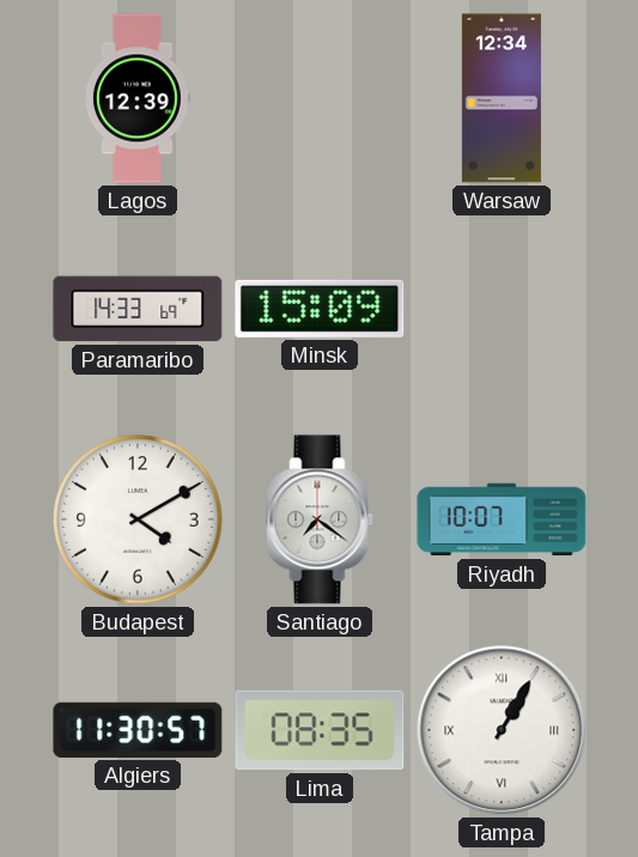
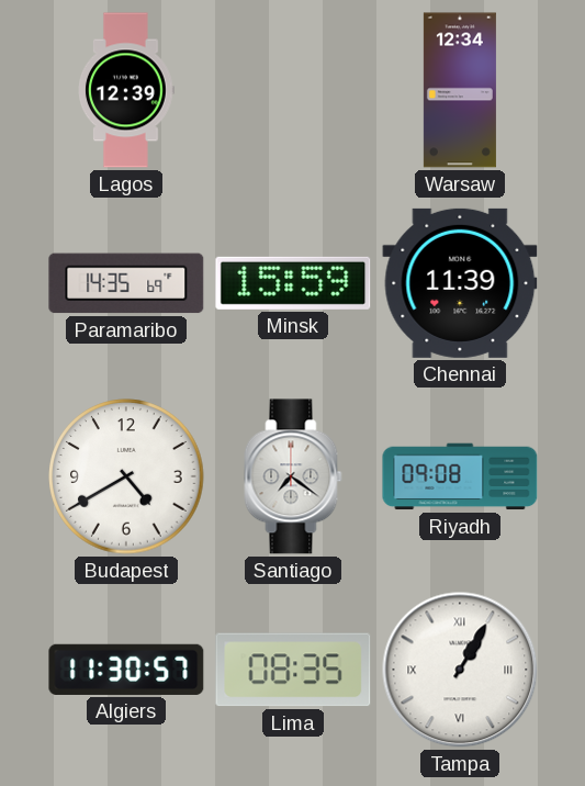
Paramaribo: 14:33 -> 14:35
Minsk: 15:09 -> 15:59
Chennai: none -> 11:39
Budapest: 4:10 -> 4:40
Riyadh: 10:07 -> 09:08
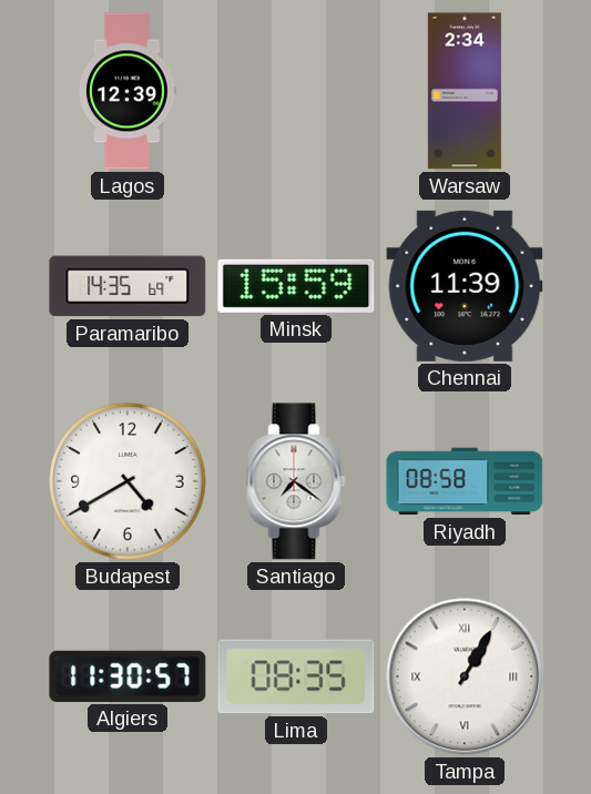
Warsaw: 12:34 -> 2:34
Riyadh: 09:08 -> 08:58
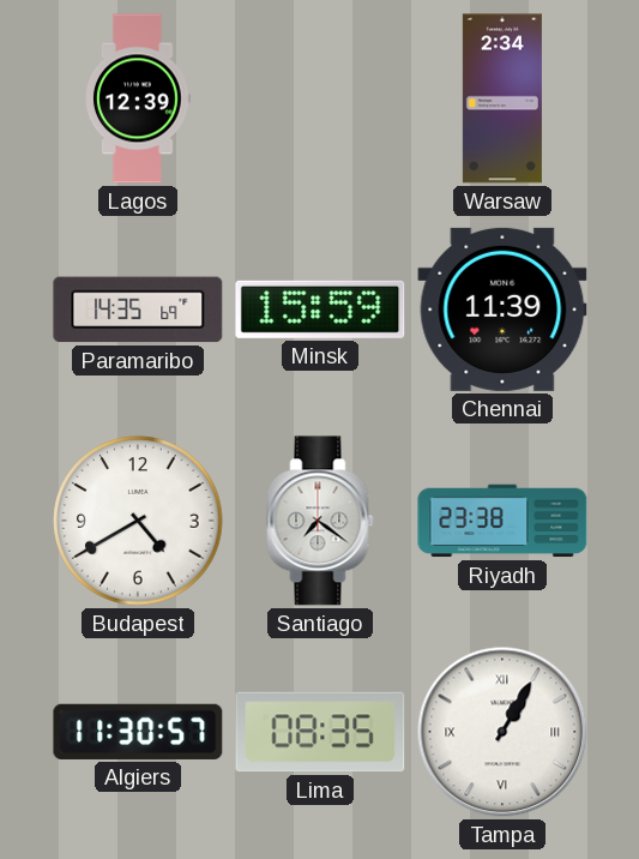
Riyadh: 08:58 -> 23:38
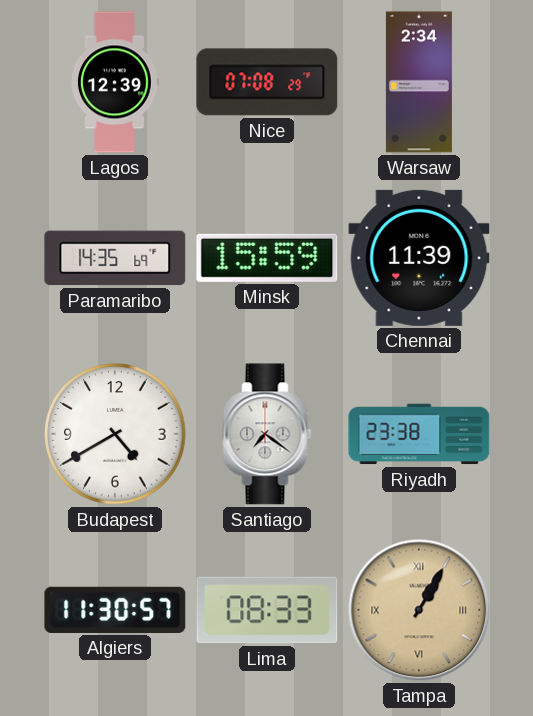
Nice: none -> 07:08
Lima: 08:35 -> 08:33
Tampa dial: white -> champagne
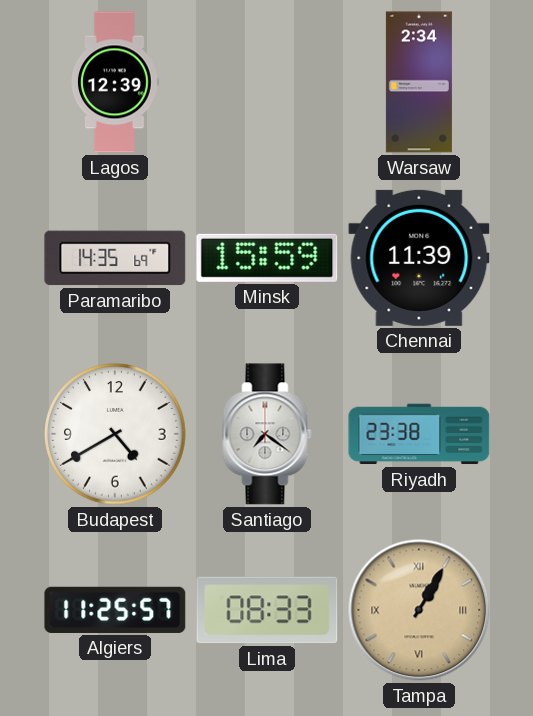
Nice: 07:08 -> none
Algiers: 11:30 -> 11:25
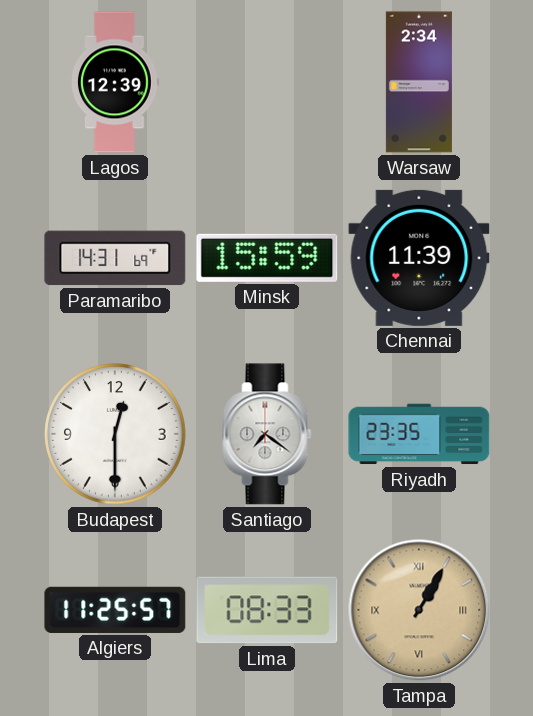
Paramaribo: 14:35 -> 14:31
Budapest: 4:40 -> 12:30
Riyadh: 23:38 -> 23:35
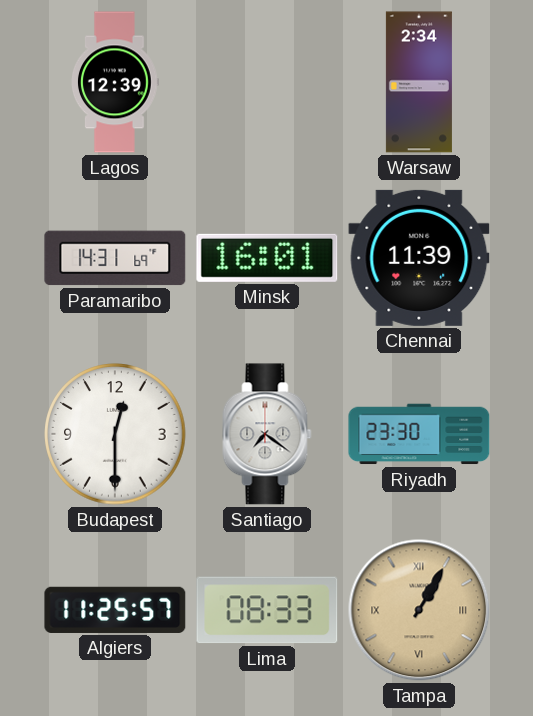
Minsk: 15:59 -> 16:01
Riyadh: 23:35 -> 23:30
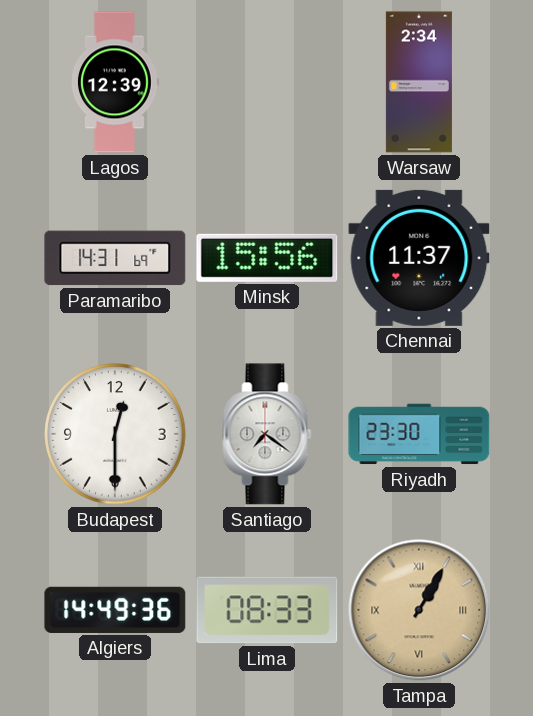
Minsk: 16:01 -> 15:56
Chennai: 11:39 -> 11:37
Algiers: 11:25 -> 14:49
